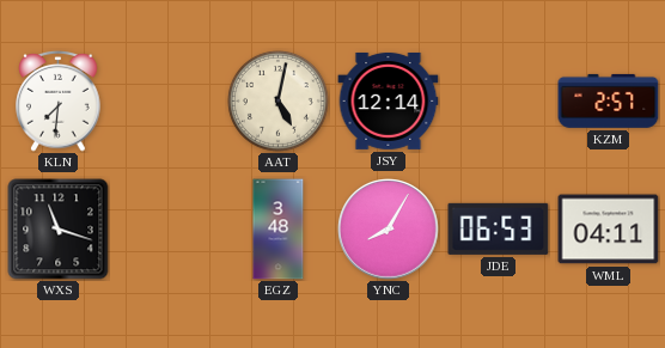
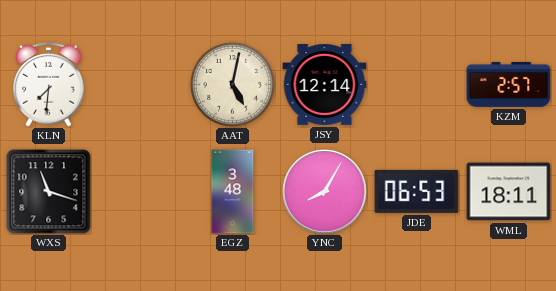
WML: 04:11 -> 18:11
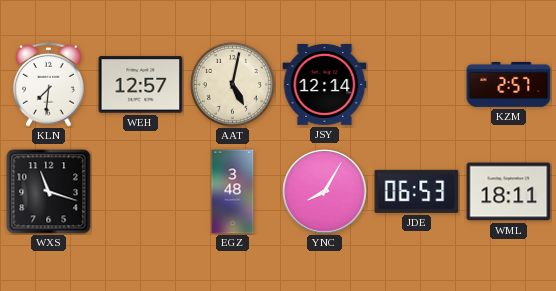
WEH: none -> 12:57
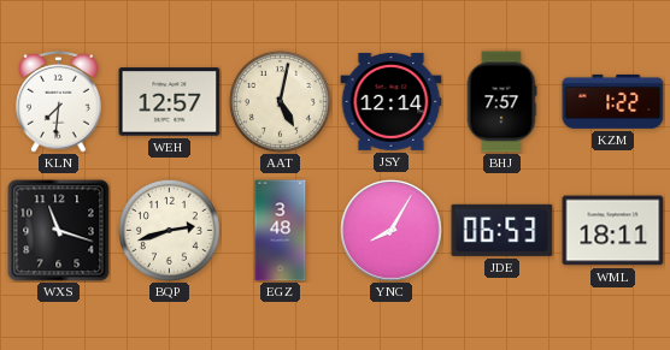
BHJ: none -> 7:57
KZM: 2:57 -> 1:22
BQP: none -> 2:42
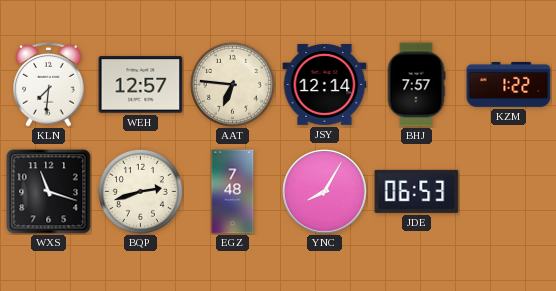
AAT: 5:02 -> 6:46
EGZ: 3:48 -> 7:48
WML: 18:11 -> none
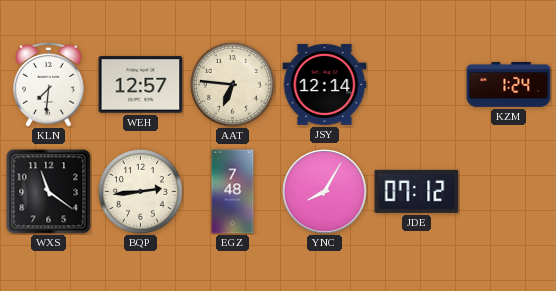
BHJ: 7:57 -> none
KZM: 1:22 -> 1:24
WXS: 11:18 -> 11:21
BQP: 2:42 -> 2:44
JDE: 06:53 -> 07:12
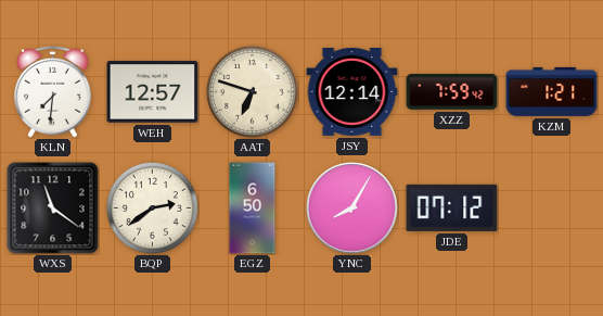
AAT: 6:46 -> 6:48
XZZ: none -> 7:59
KZM: 1:24 -> 1:21
BQP: 2:44 -> 2:39
EGZ: 7:48 -> 6:50
